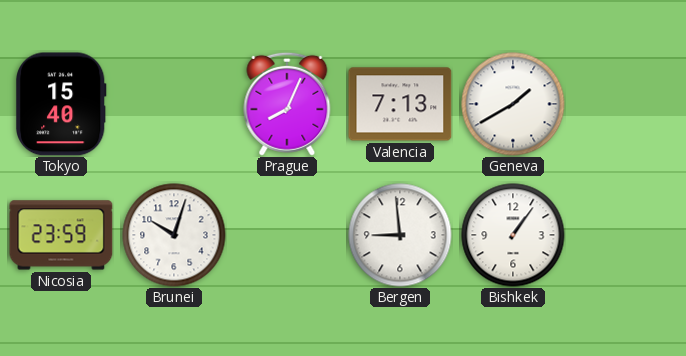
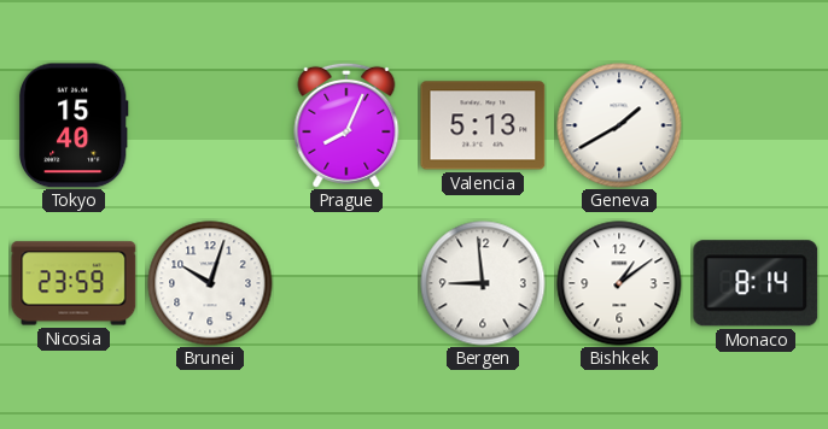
Valencia: 7:13 -> 5:13
Bishkek: 1:06 -> 1:09
Monaco: none -> 8:14
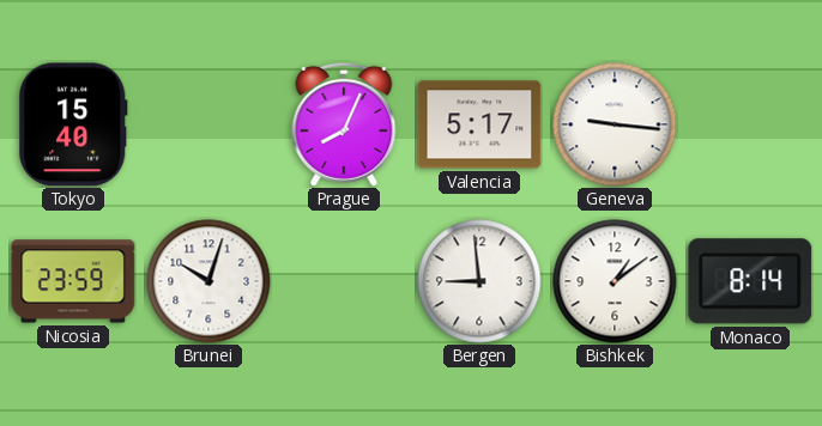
Valencia: 5:13 -> 5:17
Geneva: 1:40 -> 9:16
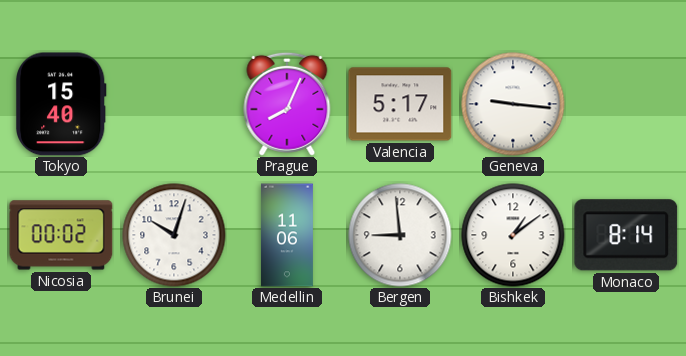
Nicosia: 23:59 -> 00:02
Medellin: none -> 11:06
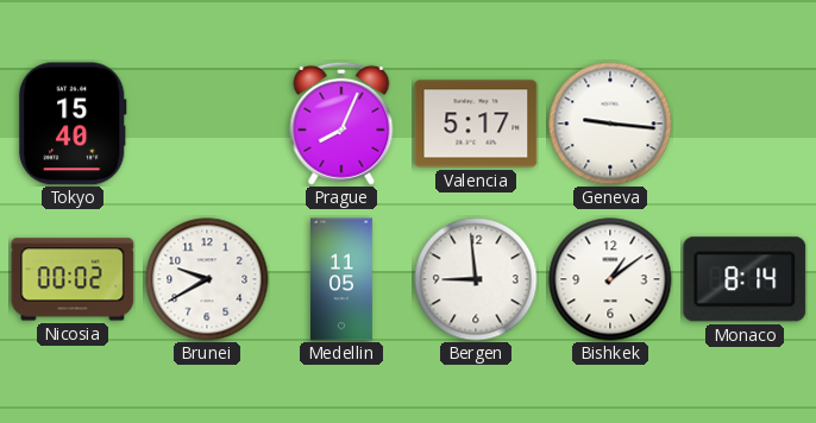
Brunei: 10:03 -> 9:40
Medellin: 11:06 -> 11:05
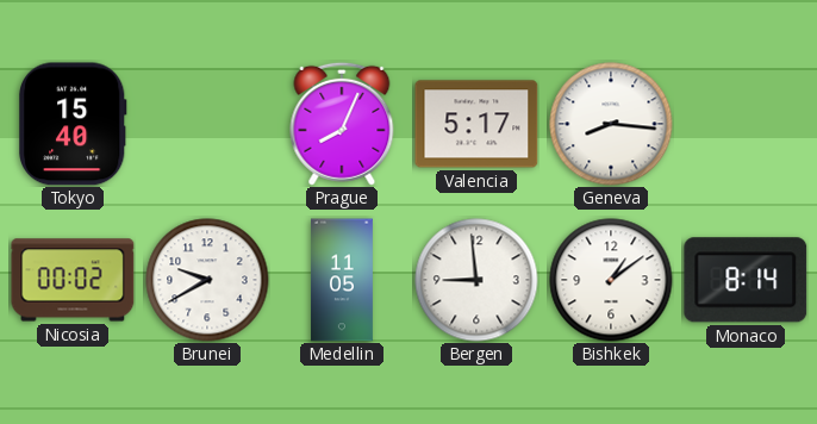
Geneva: 9:16 -> 8:16
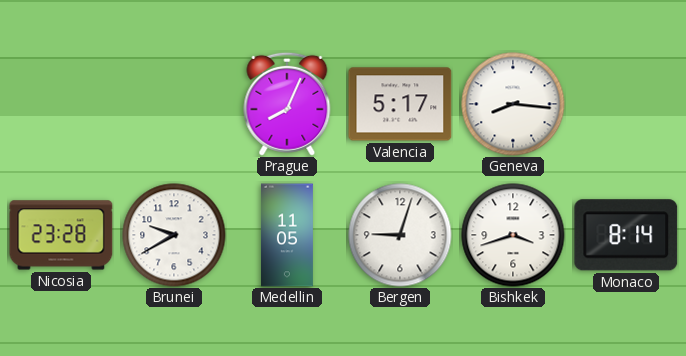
Tokyo: 15:40 -> none
Nicosia: 00:02 -> 23:28
Bergen: 8:59 -> 9:03
Bishkek: 1:09 -> 3:42
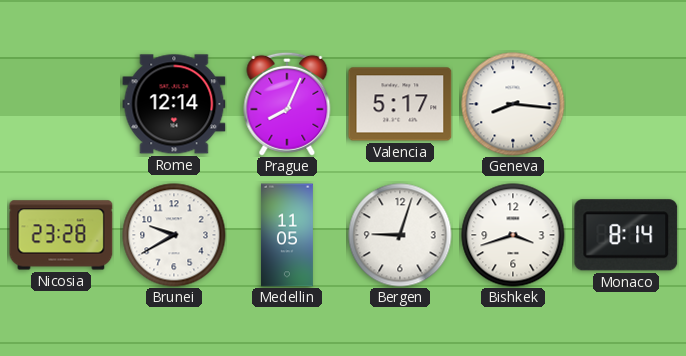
Rome: none -> 12:14
